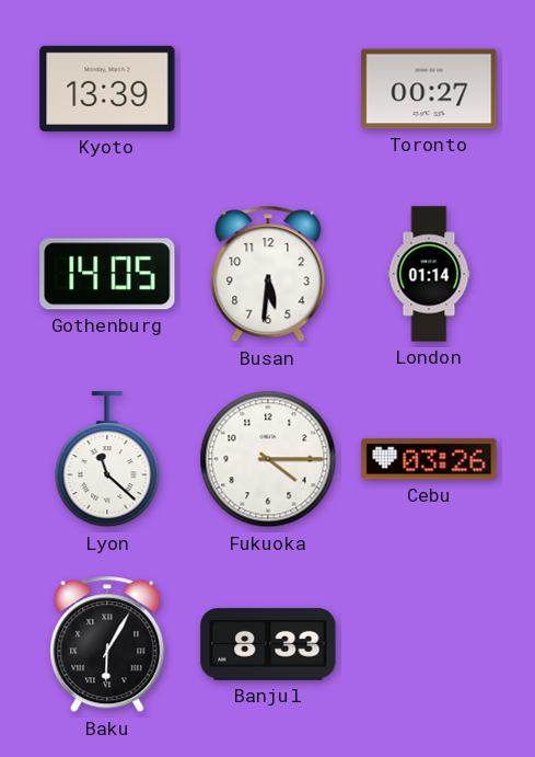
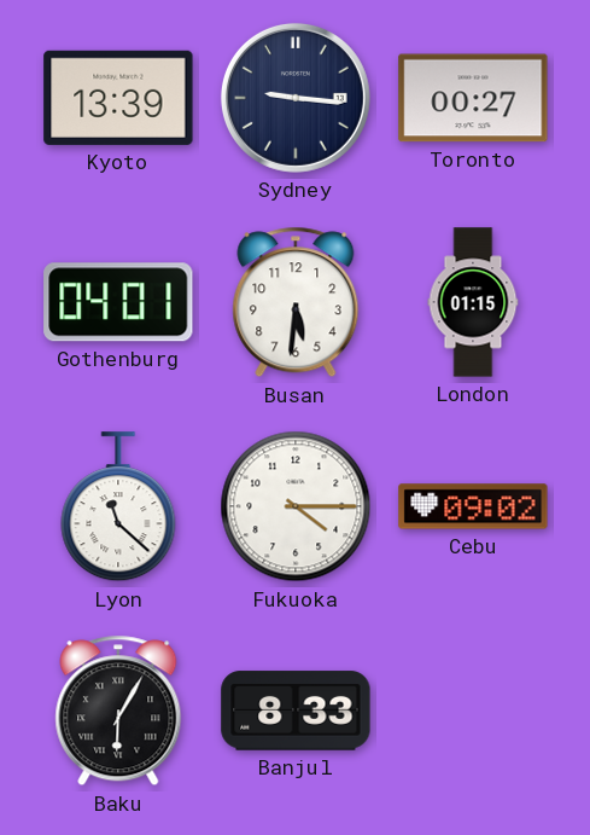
Sydney: none -> 9:16
Gothenburg: 14:05 -> 04:01
London: 01:14 -> 01:15
Cebu: 03:26 -> 09:02
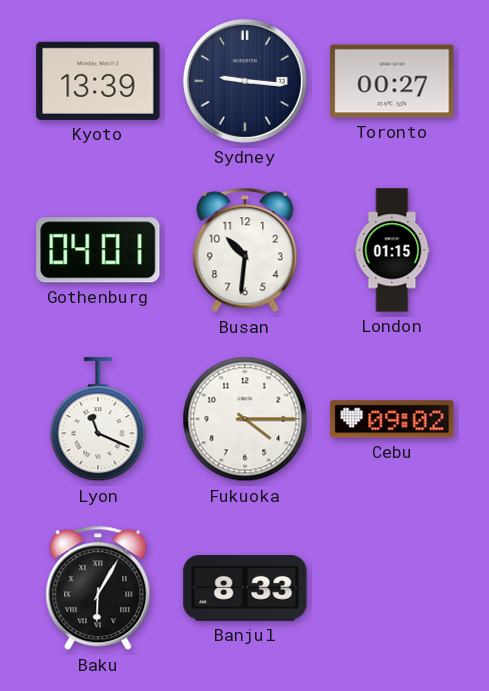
Busan: 5:31 -> 10:31
Lyon: 11:22 -> 11:19
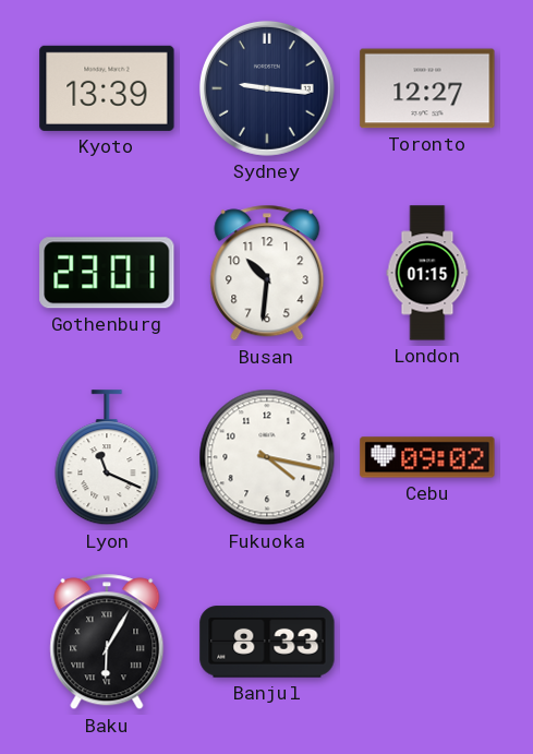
Toronto: 00:27 -> 12:27
Gothenburg: 04:01 -> 23:01
Fukuoka: 4:15 -> 4:17
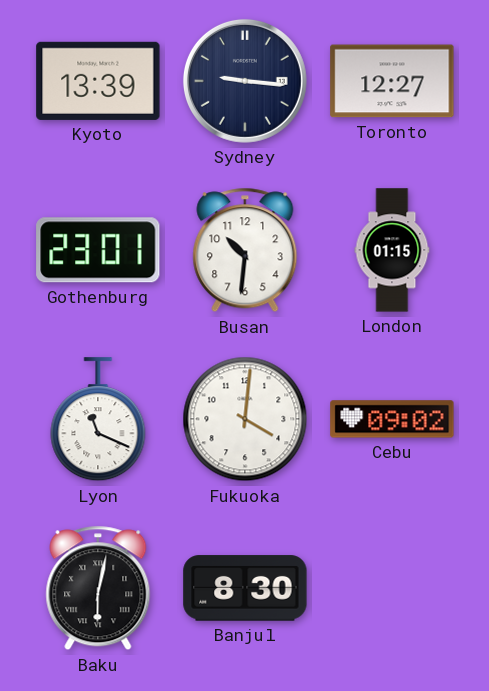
Fukuoka: 4:17 -> 4:01
Baku: 6:05 -> 6:02
Banjul: 8:33 -> 8:30
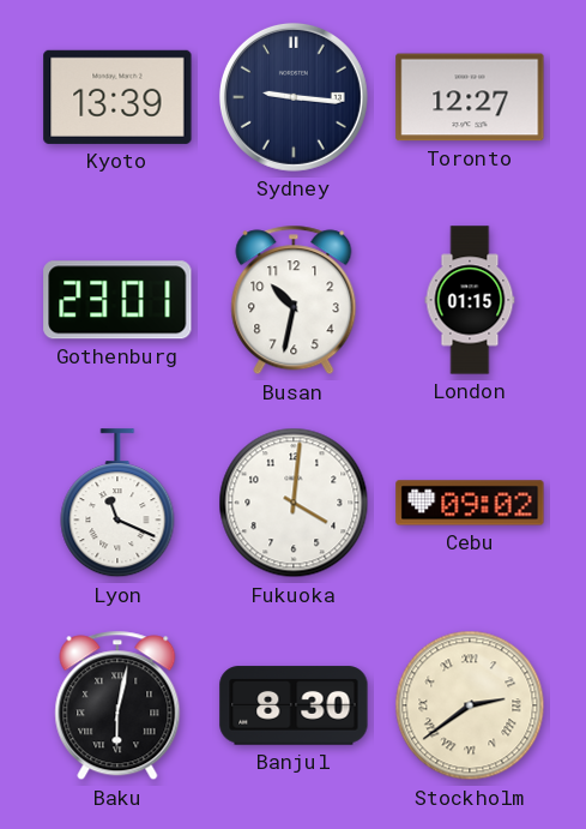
Busan: 10:31 -> 10:32
Stockholm: none -> 2:39
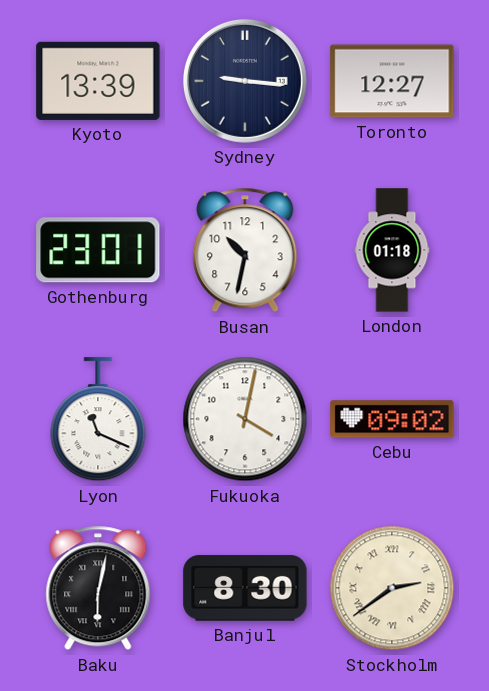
London: 01:15 -> 01:18
Fukuoka: 4:01 -> 4:02
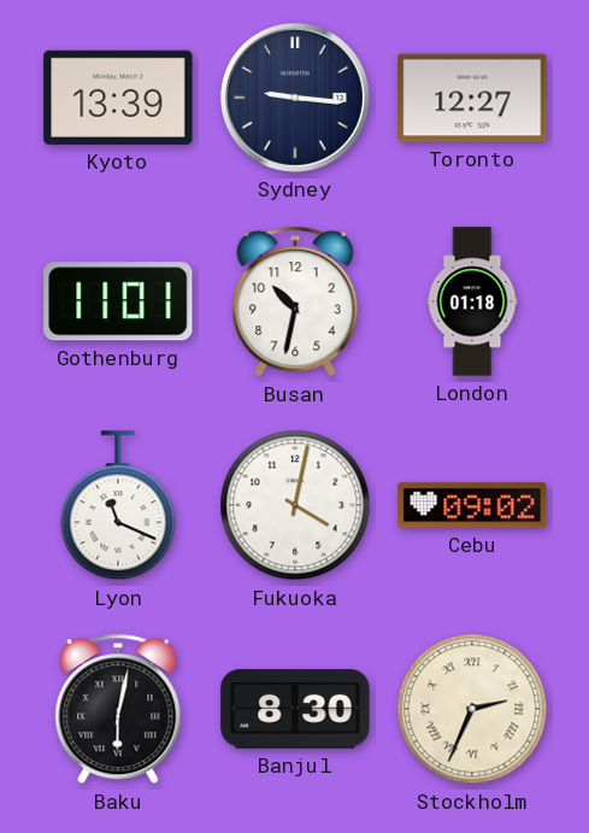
Gothenburg: 23:01 -> 11:01
Stockholm: 2:39 -> 2:34
